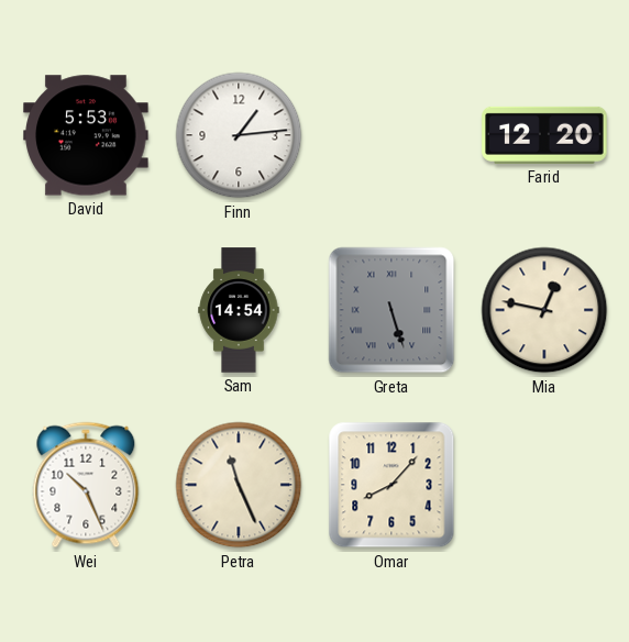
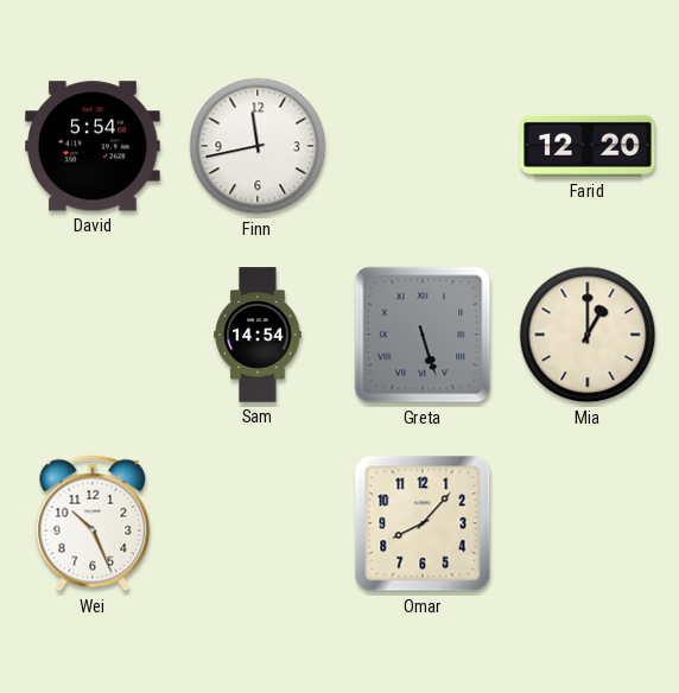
David: 5:53 -> 5:54
Finn: 1:14 -> 11:43
Mia: 12:47 -> 1:00
Petra: 11:26 -> none
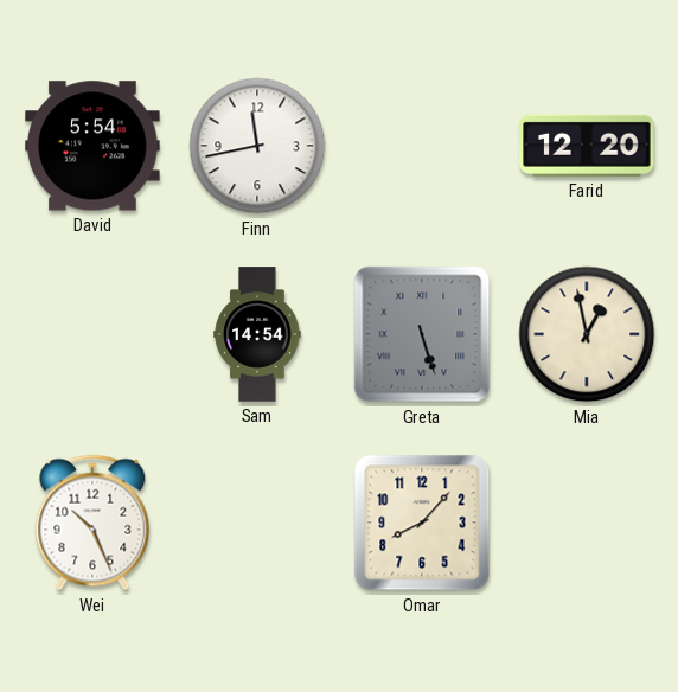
Mia: 1:00 -> 12:58
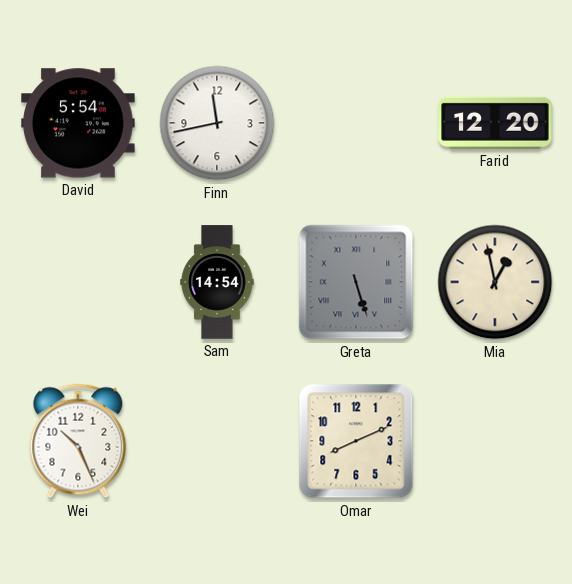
Omar: 8:07 -> 8:11
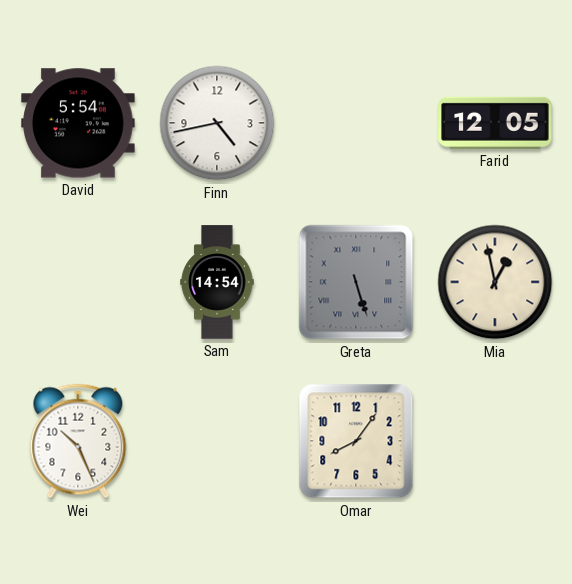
Finn: 11:43 -> 4:43
Farid: 12:20 -> 12:05
Omar: 8:11 -> 8:06
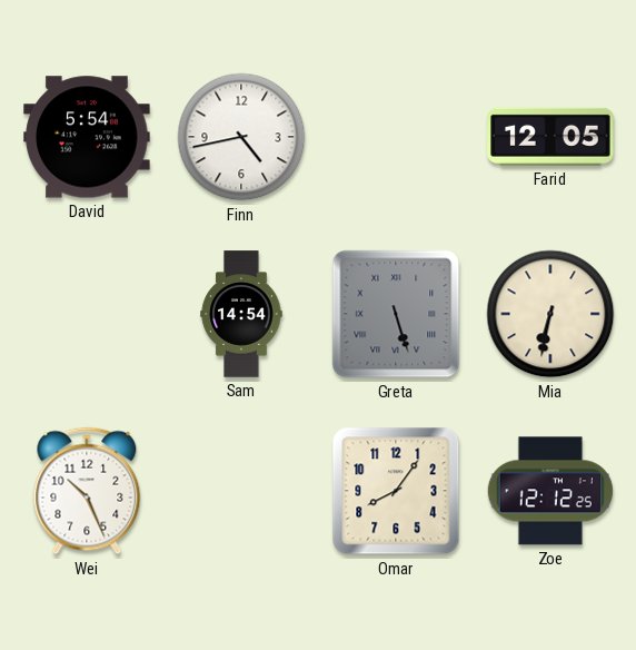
Mia: 12:58 -> 6:32
Zoe: none -> 12:12
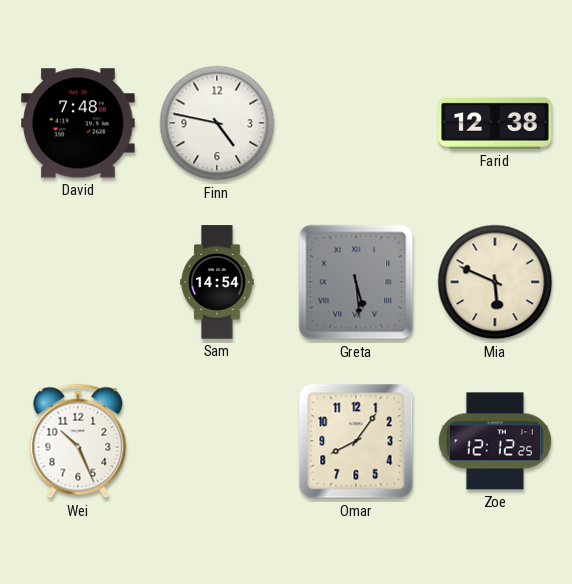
David: 5:54 -> 7:48
Finn: 4:43 -> 4:47
Farid: 12:05 -> 12:38
Greta: 5:27 -> 5:29
Mia: 6:32 -> 5:49
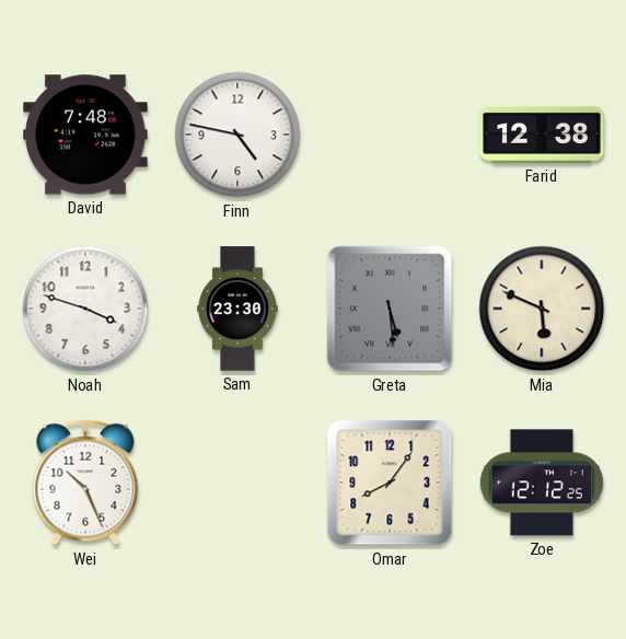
Noah: none -> 3:48
Sam: 14:54 -> 23:30
